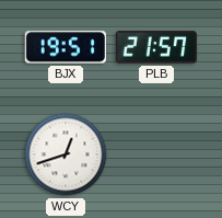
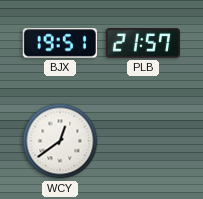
WCY: 12:42 -> 12:39
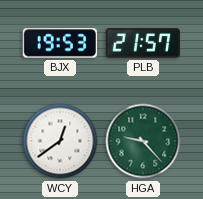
BJX: 19:51 -> 19:53
HGA: none -> 9:23
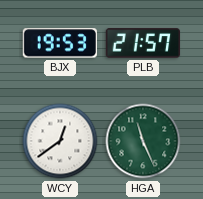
HGA: 9:23 -> 11:26
